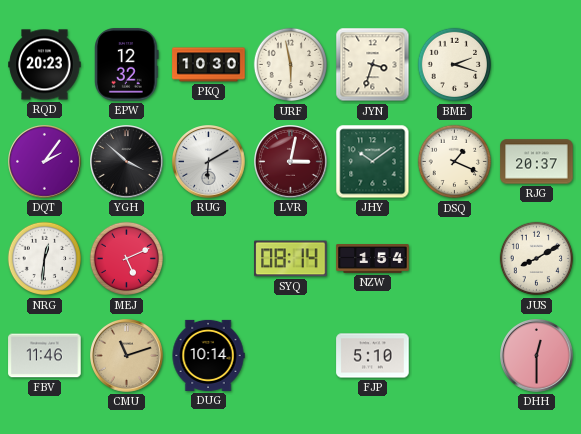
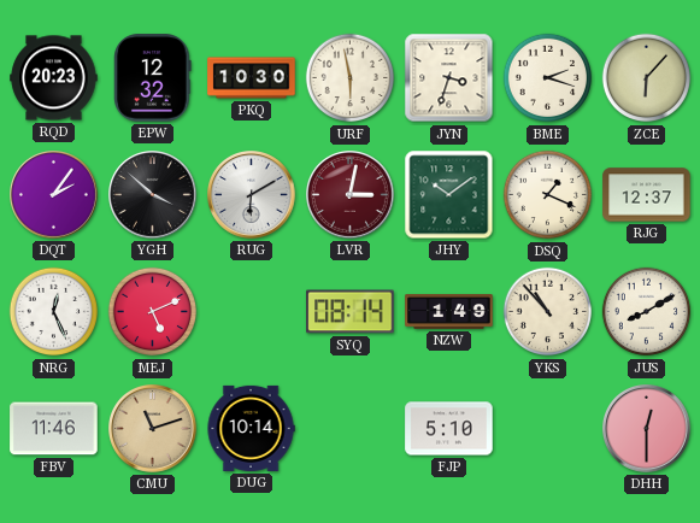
ZCE: none -> 6:07
RJG: 20:37 -> 12:37
NRG: 12:31 -> 12:26
NZW: 1:54 -> 1:49
YKS: none -> 10:53
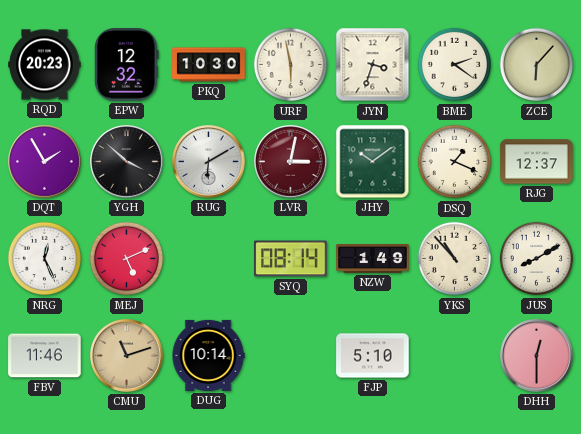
BME: 2:18 -> 2:21
DQT: 2:06 -> 1:55
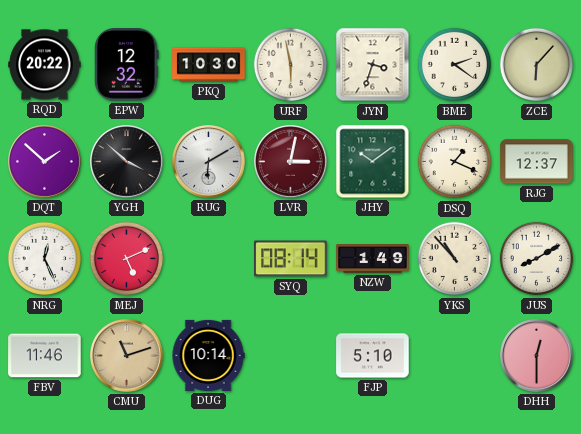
RQD: 20:23 -> 20:22
DQT: 1:55 -> 1:52
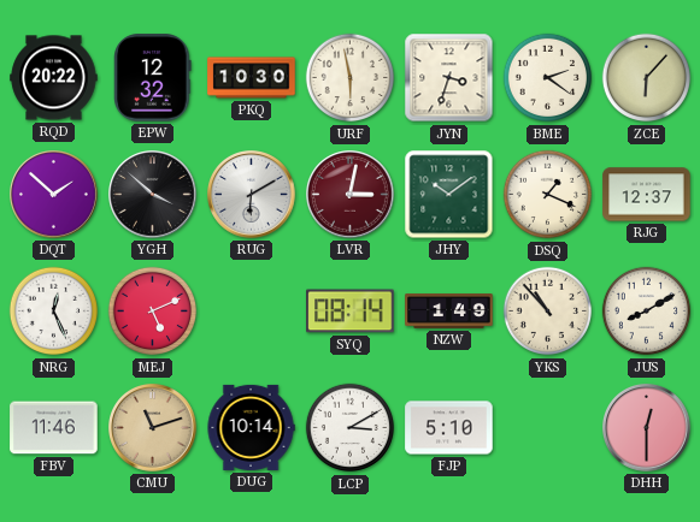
LCP: none -> 3:10
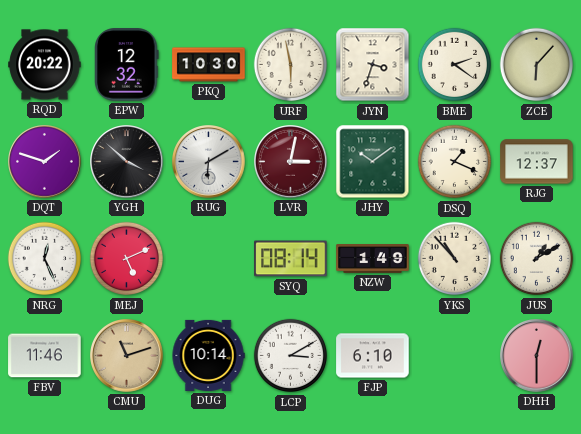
DQT: 1:52 -> 1:48
JUS: 8:10 -> 1:10
FJP: 5:10 -> 6:10
